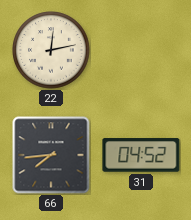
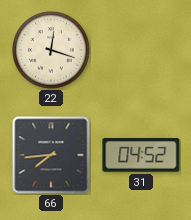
22: 12:13 -> 12:18
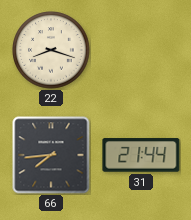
22: 12:18 -> 8:18
31: 04:52 -> 21:44
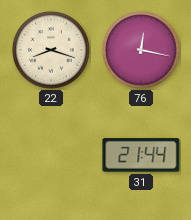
76: none -> 12:17
66: 7:44 -> none
